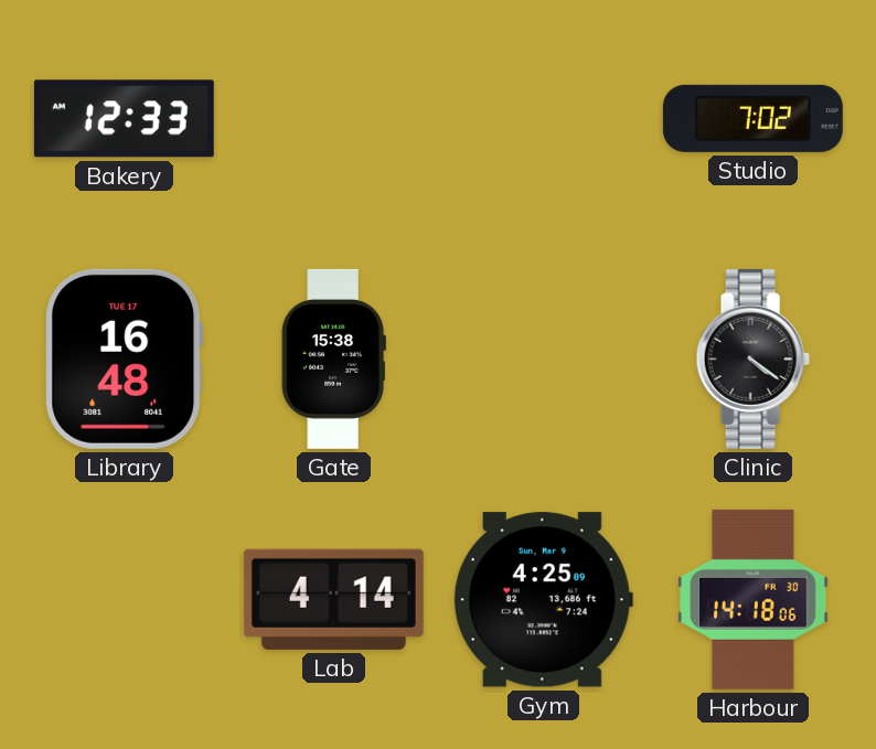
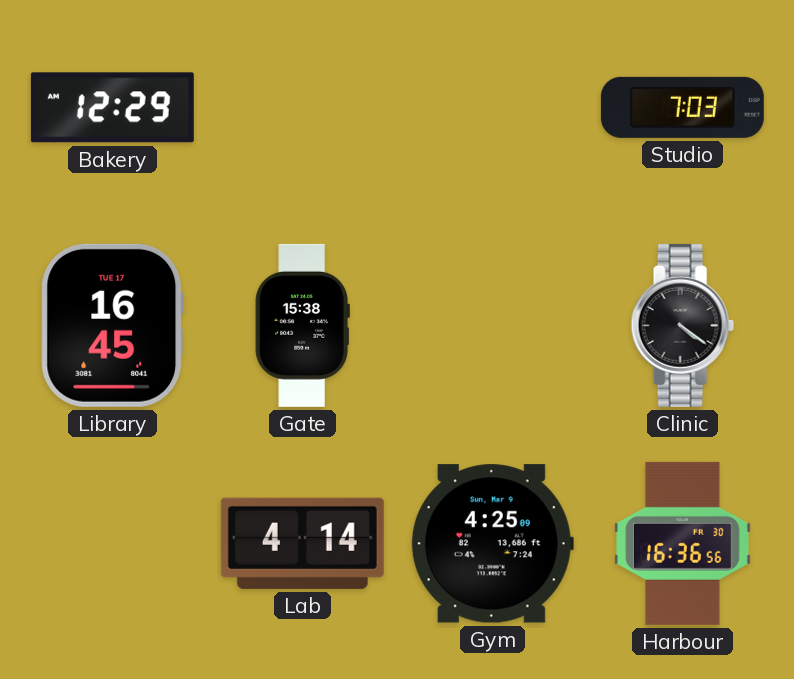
Bakery: 12:33 -> 12:29
Studio: 7:02 -> 7:03
Library: 16:48 -> 16:45
Harbour: 14:18 -> 16:36
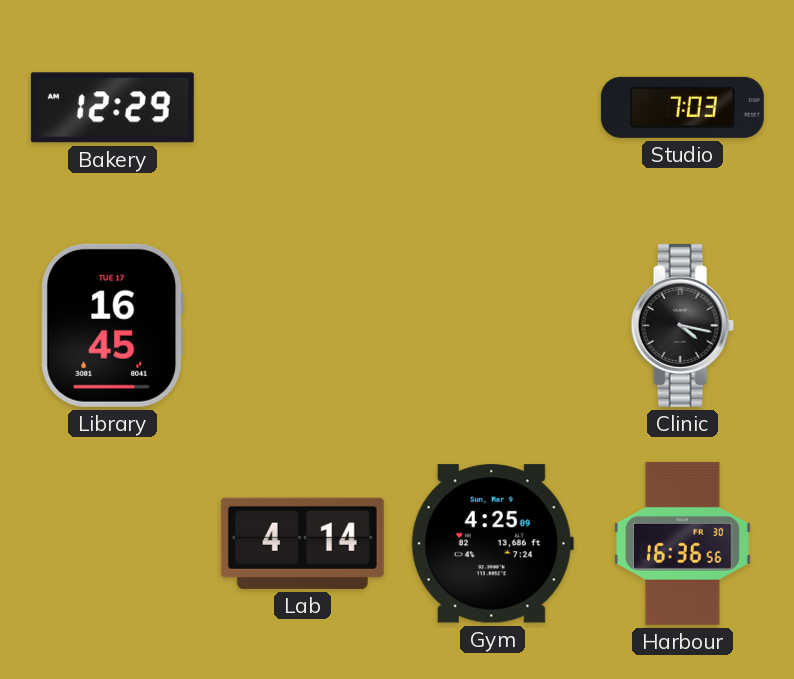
Gate: 15:38 -> none
Clinic: 4:21 -> 4:17
